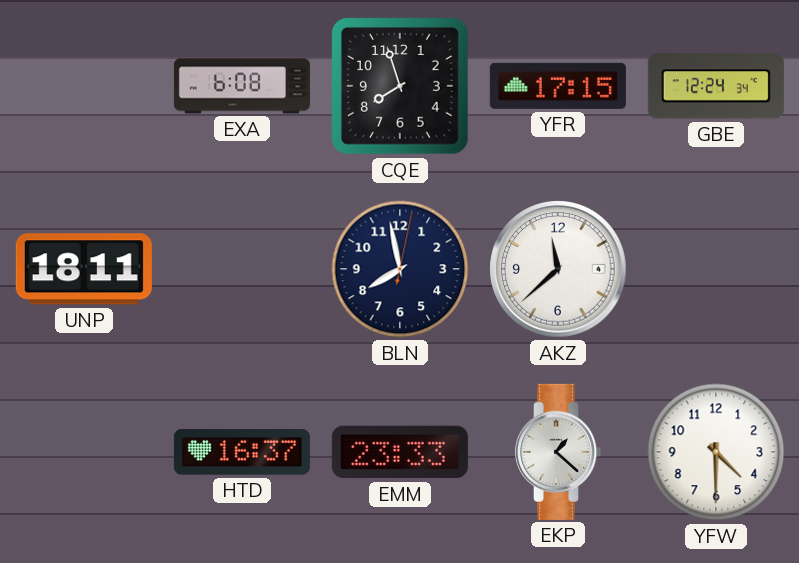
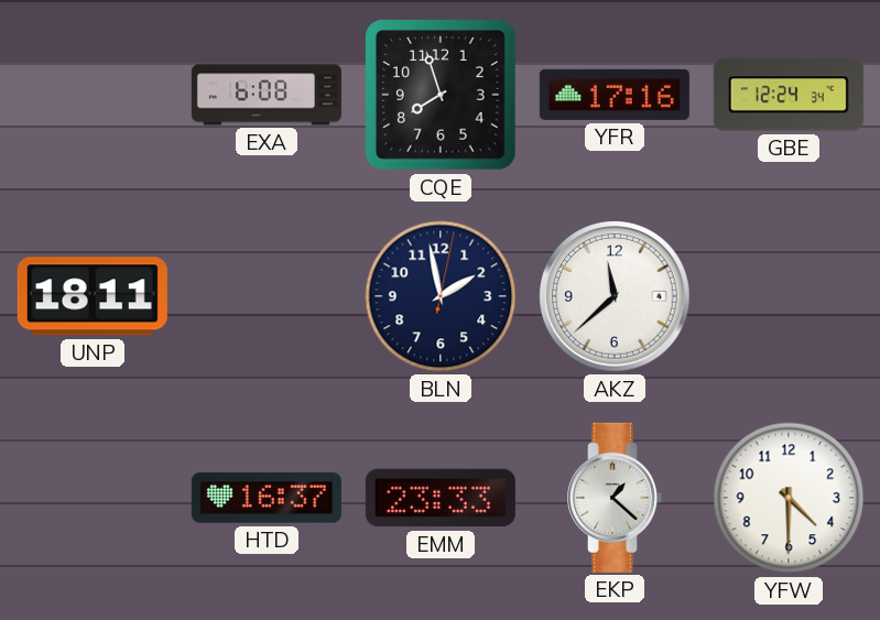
YFR: 17:15 -> 17:16
BLN: 7:58 -> 1:58
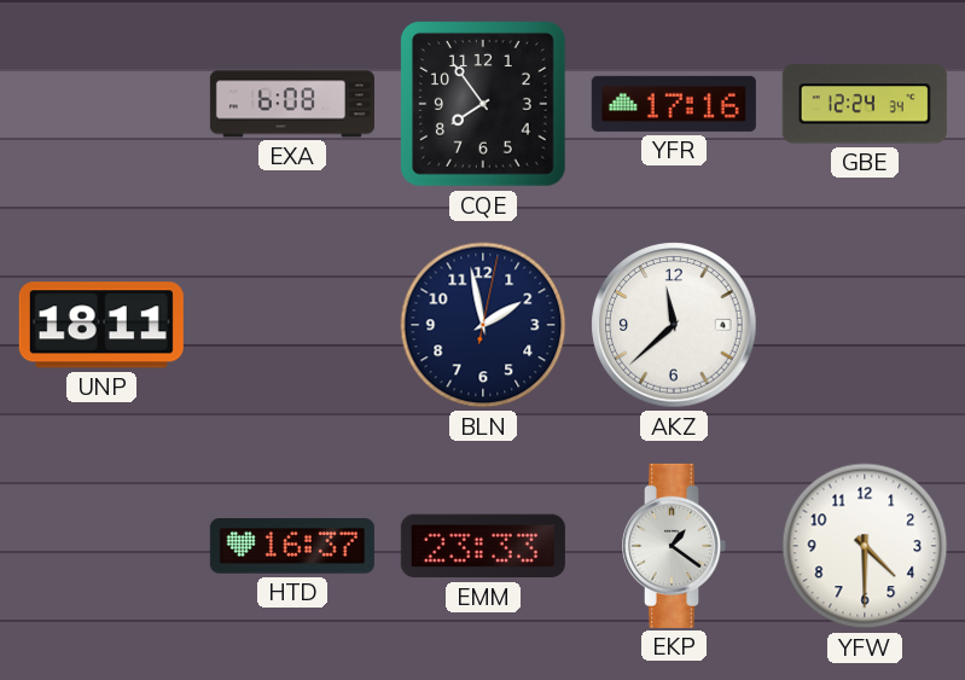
CQE: 7:57 -> 7:54
EKP: 1:22 -> 1:21
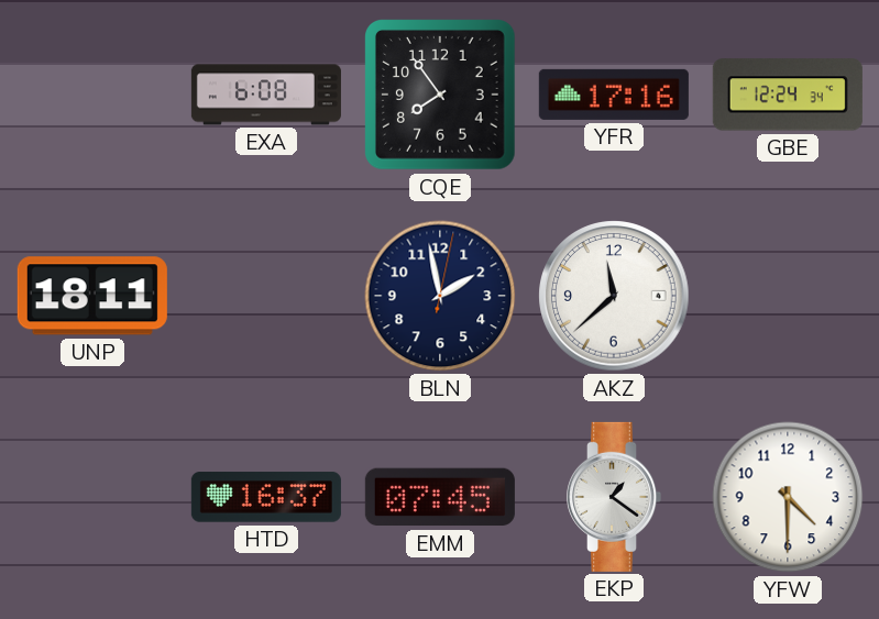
EMM: 23:33 -> 07:45
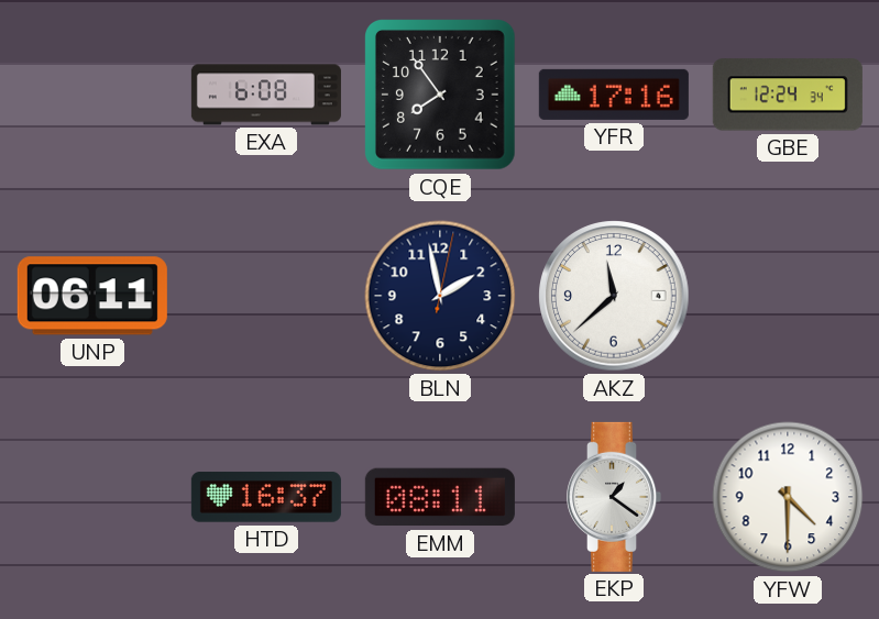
UNP: 18:11 -> 06:11
EMM: 07:45 -> 08:11
